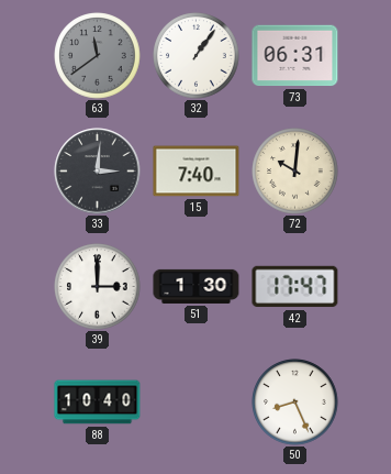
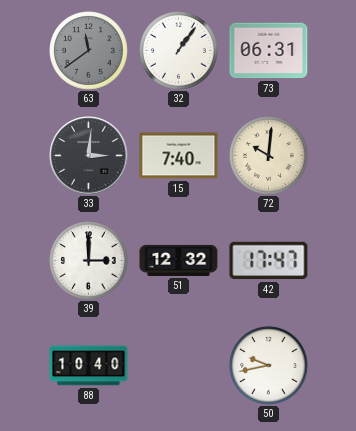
51: 1:30 -> 12:32
50: 8:26 -> 9:43
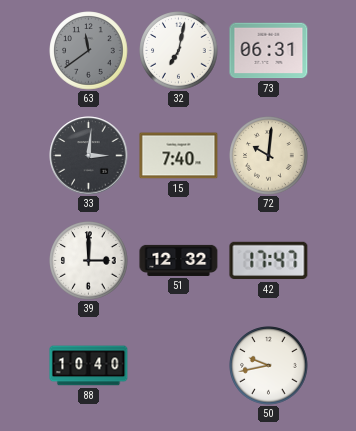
32: 1:06 -> 7:02
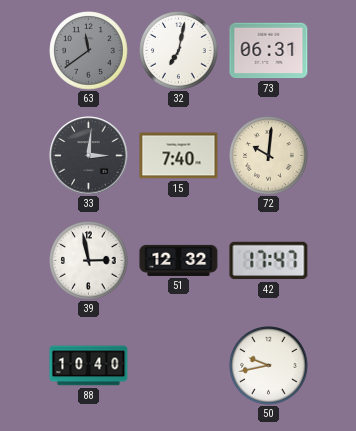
39: 3:00 -> 2:58
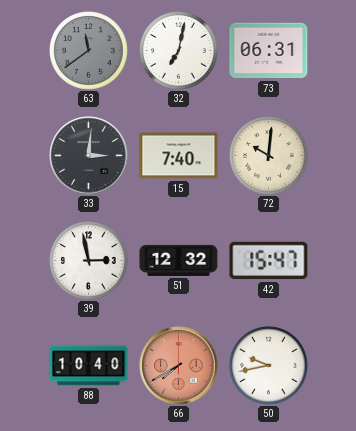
42: 17:47 -> 15:47
66: none -> 7:40
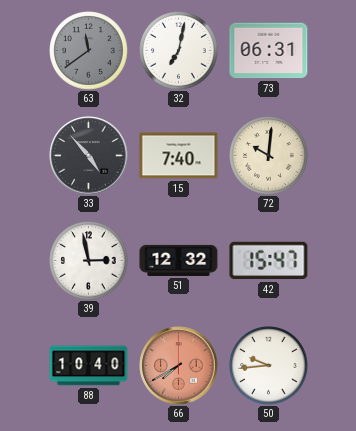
33: 3:01 -> 4:53
50: 9:43 -> 9:44
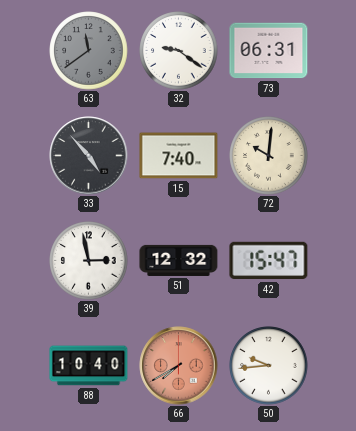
32: 7:02 -> 9:21
